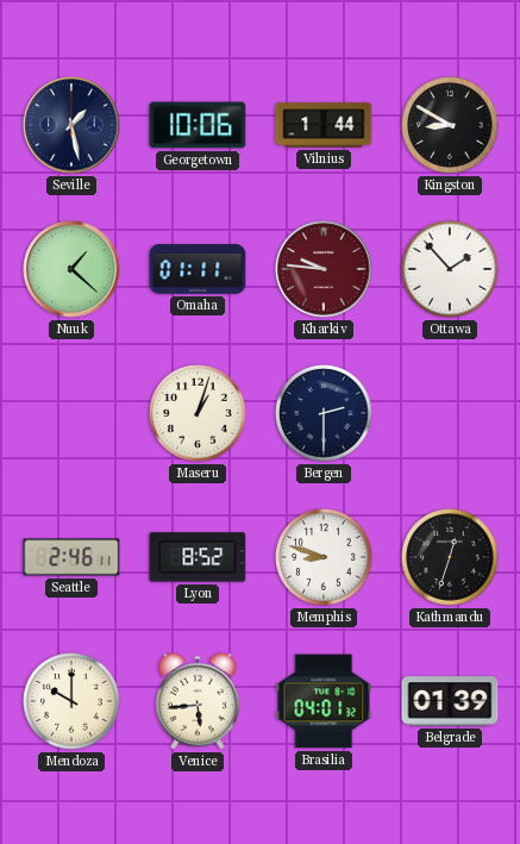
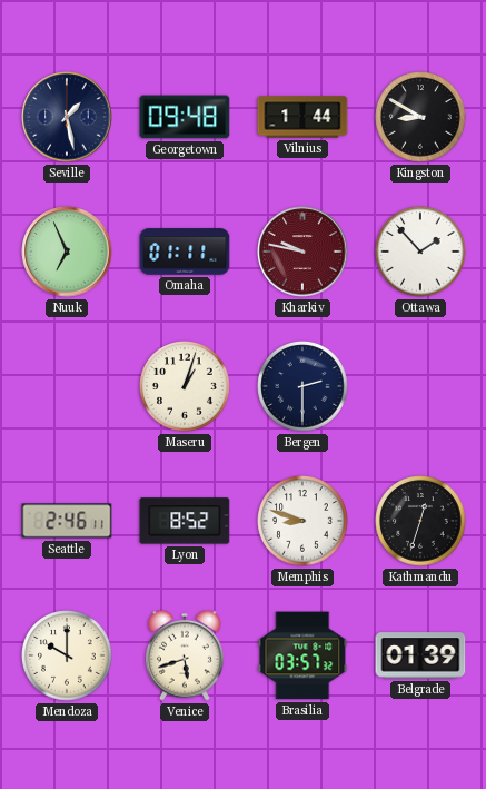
Georgetown: 10:06 -> 09:48
Nuuk: 1:22 -> 6:56
Kharkiv: 9:46 -> 9:47
Venice: 5:44 -> 5:42
Brasilia: 04:01 -> 03:57
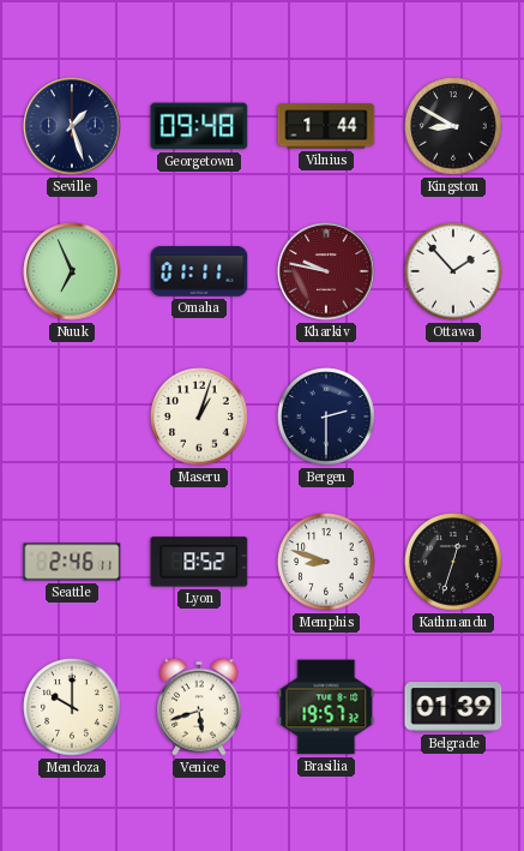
Seville: 1:28 -> 1:27
Brasilia: 03:57 -> 19:57
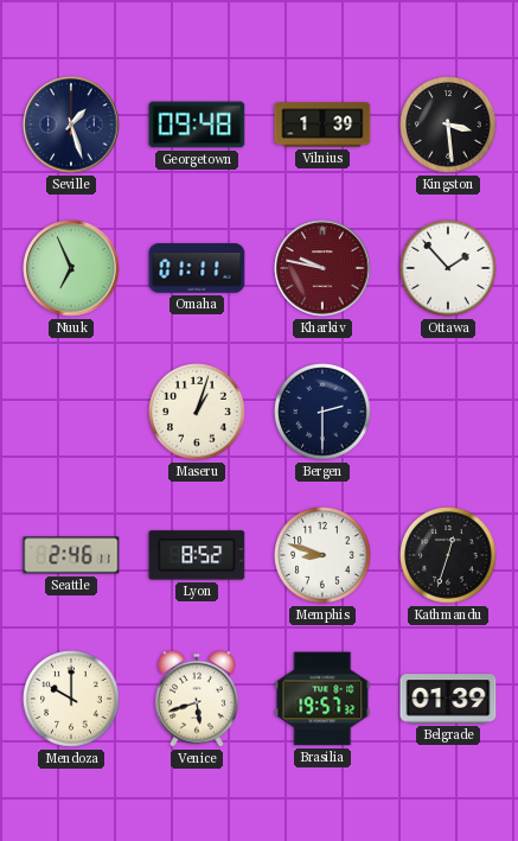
Vilnius: 1:44 -> 1:39
Kingston: 8:50 -> 3:29
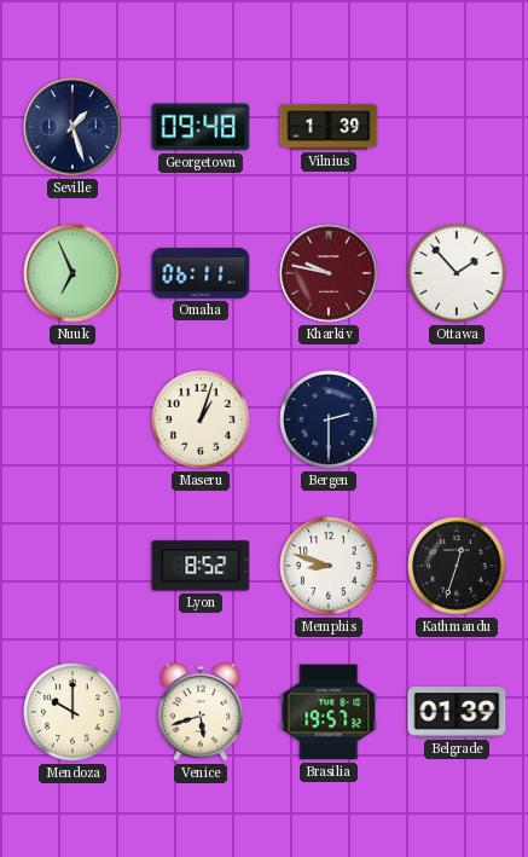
Kingston: 3:29 -> none
Omaha: 01:11 -> 06:11
Seattle: 2:46 -> none
